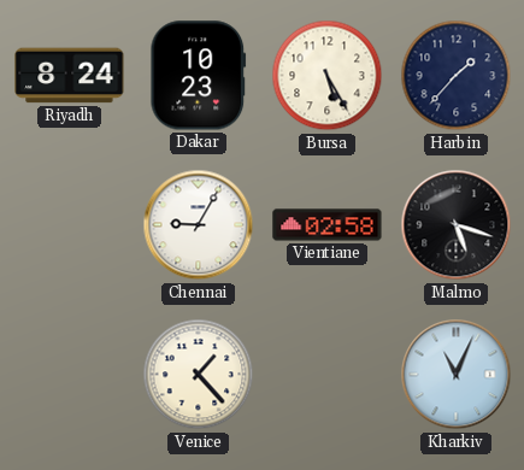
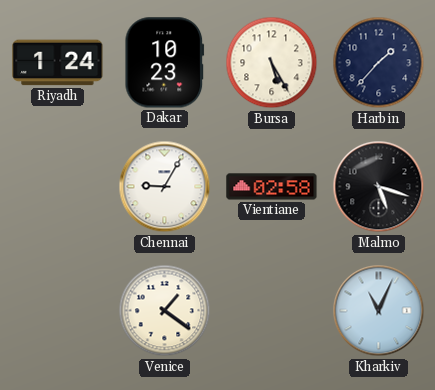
Riyadh: 8:24 -> 1:24
Venice: 1:23 -> 1:21
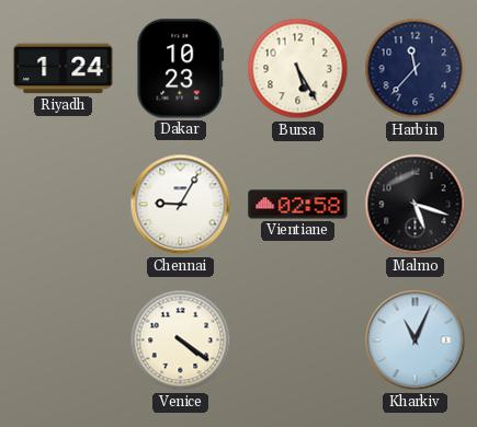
Harbin: 1:37 -> 11:37
Venice: 1:21 -> 4:21
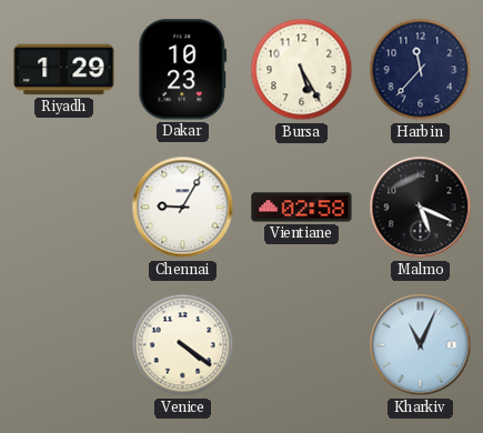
Riyadh: 1:24 -> 1:29
Malmo: 5:18 -> 5:19
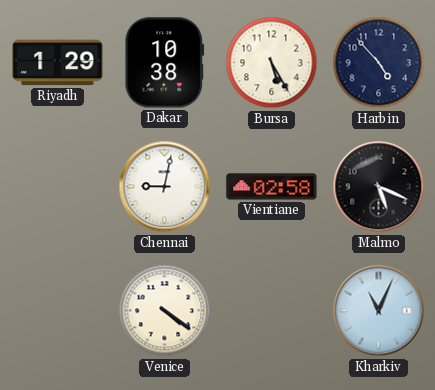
Dakar: 10:23 -> 10:38
Harbin: 11:37 -> 4:53
Chennai: 9:05 -> 9:02
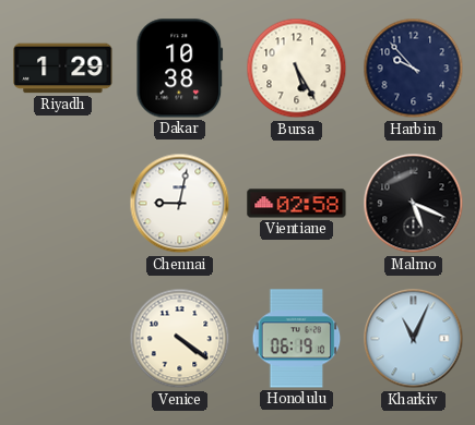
Harbin: 4:53 -> 9:53
Honolulu: none -> 06:19
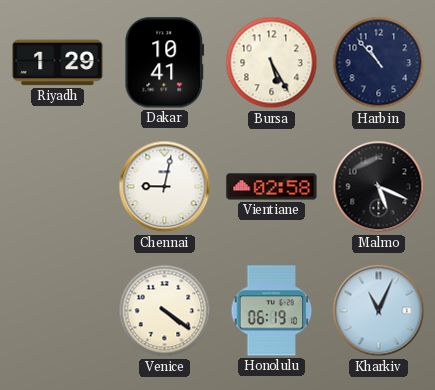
Dakar: 10:38 -> 10:41
Harbin: 9:53 -> 10:53
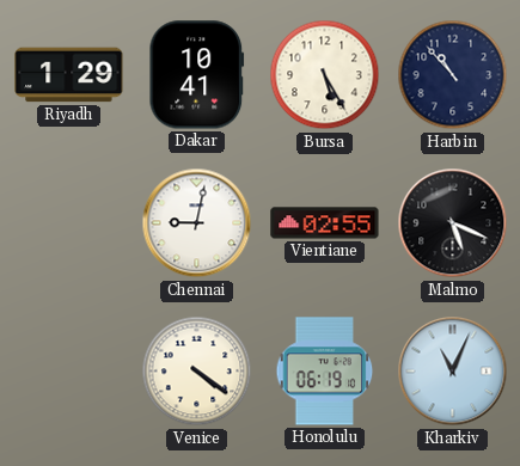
Vientiane: 02:58 -> 02:55
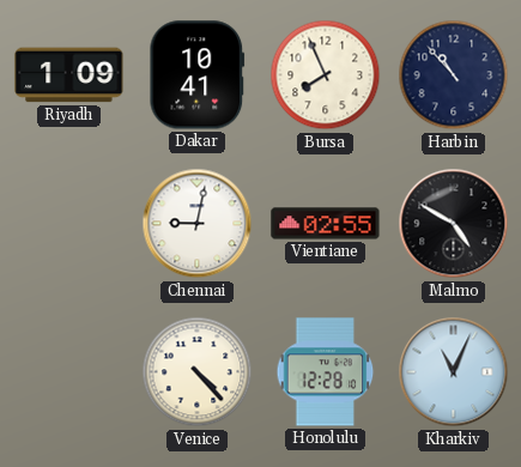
Riyadh: 1:29 -> 1:09
Bursa: 5:25 -> 7:56
Malmo: 5:19 -> 4:50
Venice: 4:21 -> 4:23
Honolulu: 06:19 -> 12:28
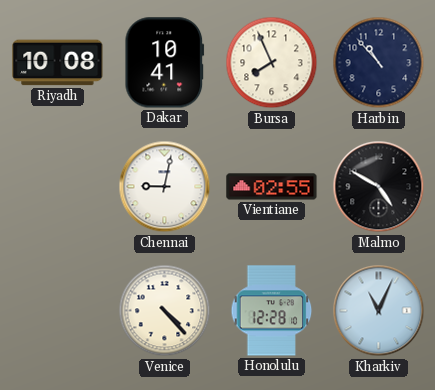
Riyadh: 1:09 -> 10:08
